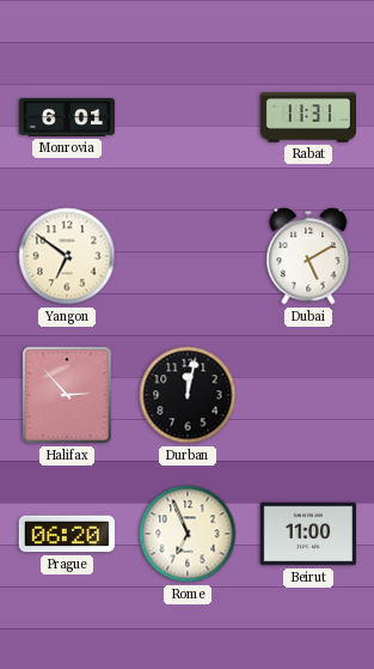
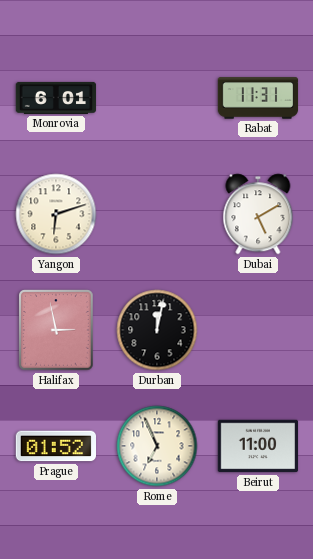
Yangon: 6:51 -> 6:12
Halifax: 2:53 -> 2:58
Prague: 06:20 -> 01:52
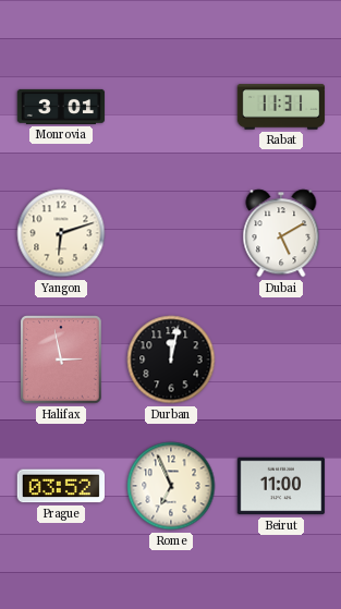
Monrovia: 6:01 -> 3:01
Prague: 01:52 -> 03:52
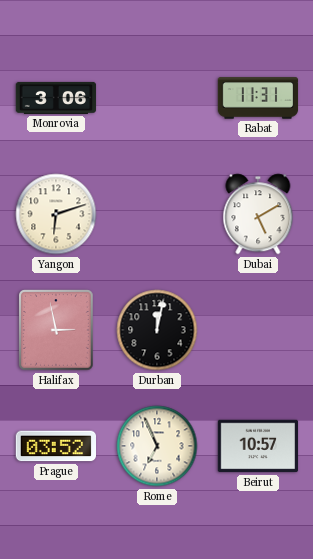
Monrovia: 3:01 -> 3:06
Beirut: 11:00 -> 10:57
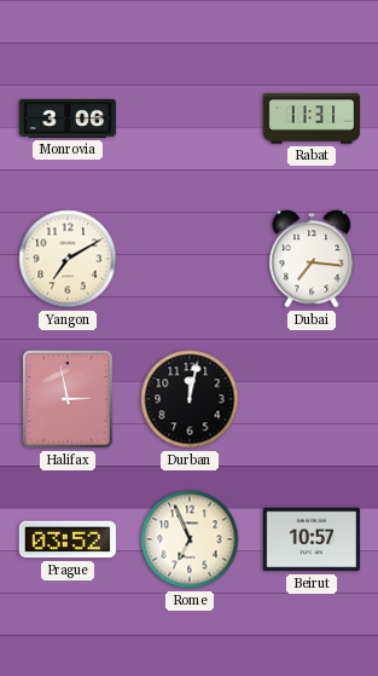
Yangon: 6:12 -> 7:10
Dubai: 5:10 -> 7:16
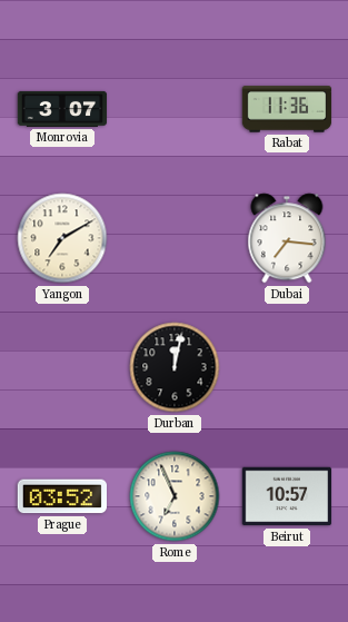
Monrovia: 3:06 -> 3:07
Rabat: 11:31 -> 11:36
Halifax: 2:58 -> none
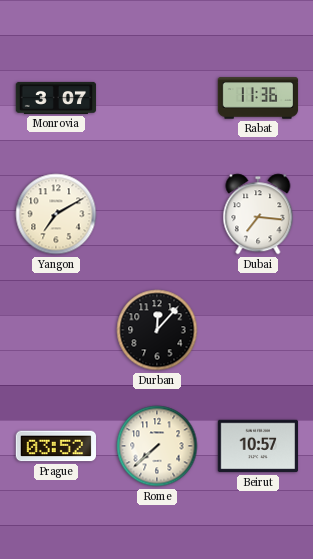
Durban: 12:02 -> 12:07
Rome: 6:56 -> 7:38
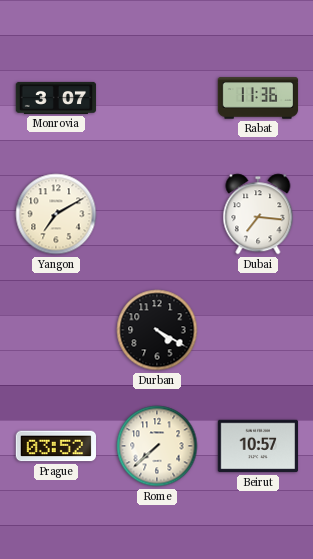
Durban: 12:07 -> 4:20
